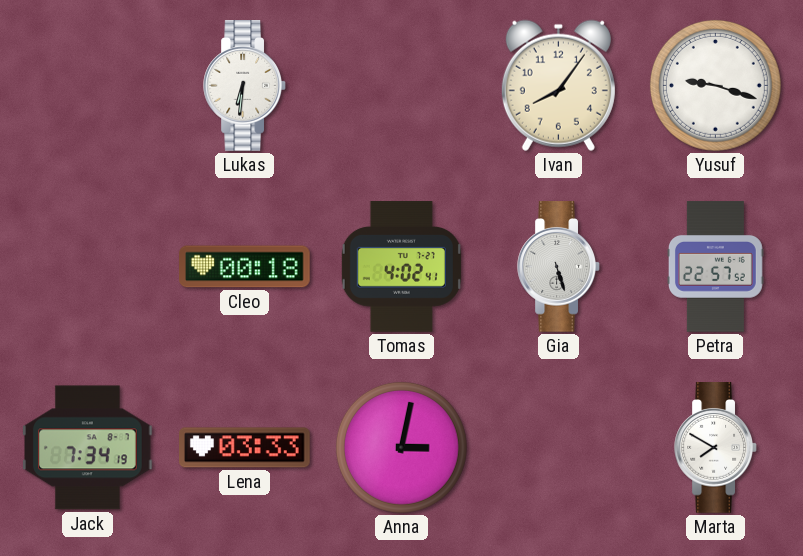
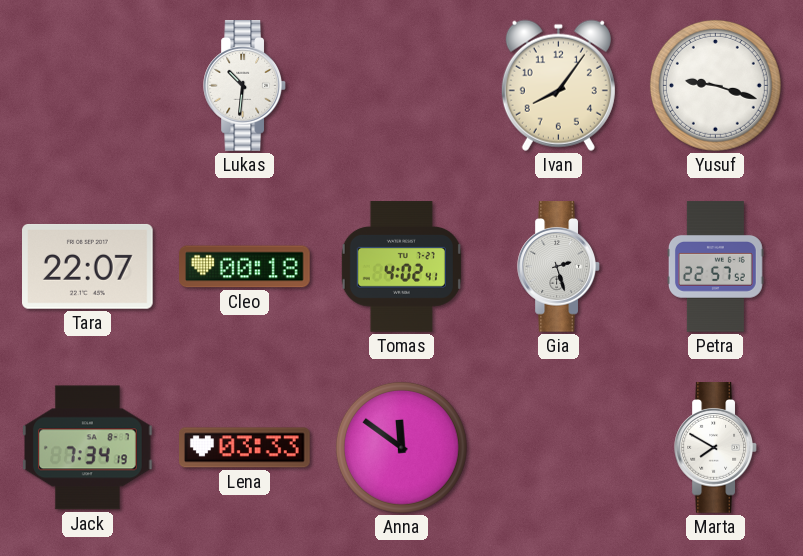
Lukas: 6:31 -> 10:31
Tara: none -> 22:07
Gia: 5:27 -> 2:27
Anna: 3:02 -> 11:51
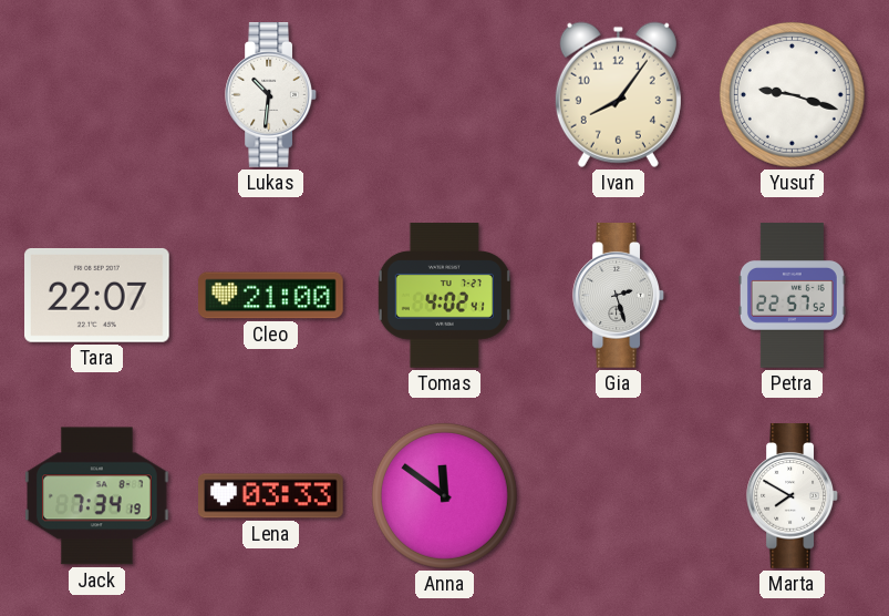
Cleo: 00:18 -> 21:00
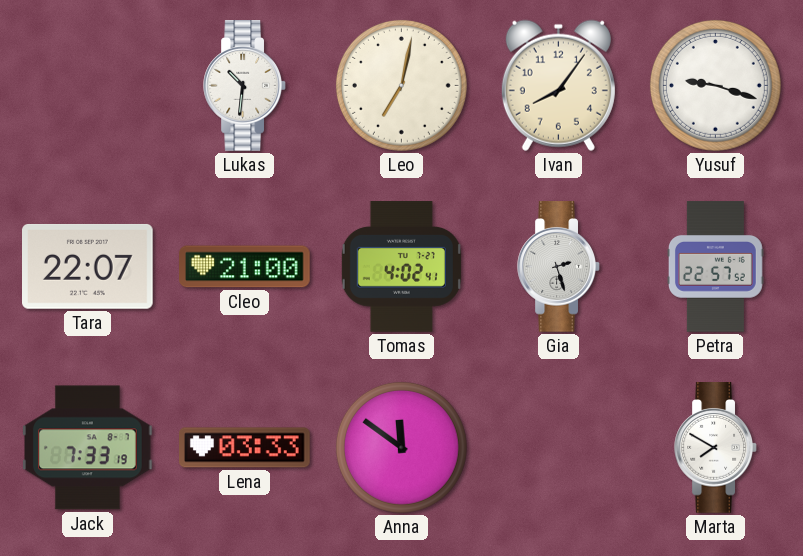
Leo: none -> 7:02
Jack: 7:34 -> 7:33
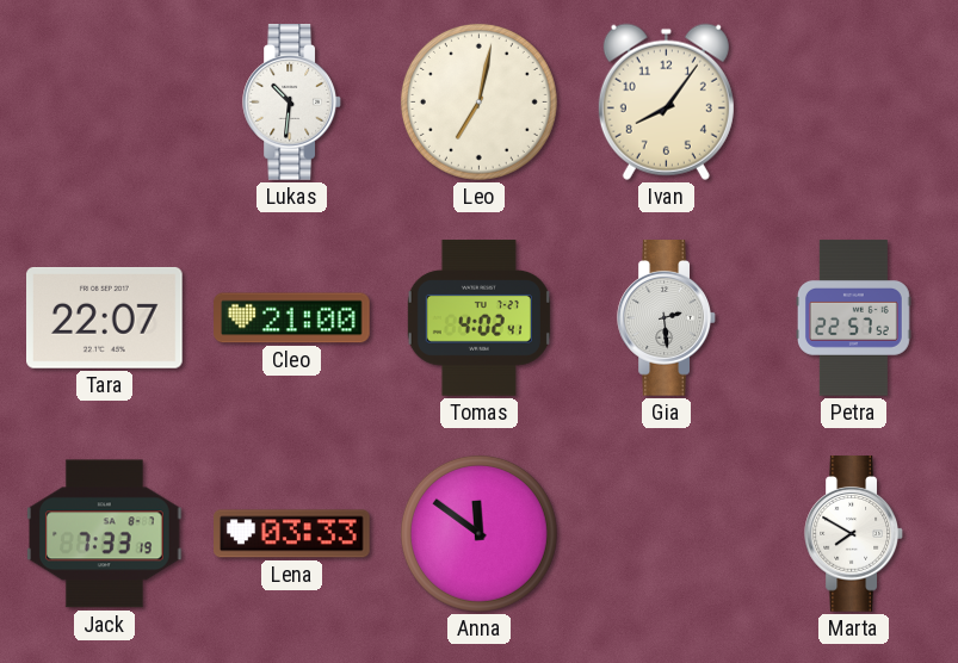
Yusuf: 9:18 -> none
Gia: 2:27 -> 2:29
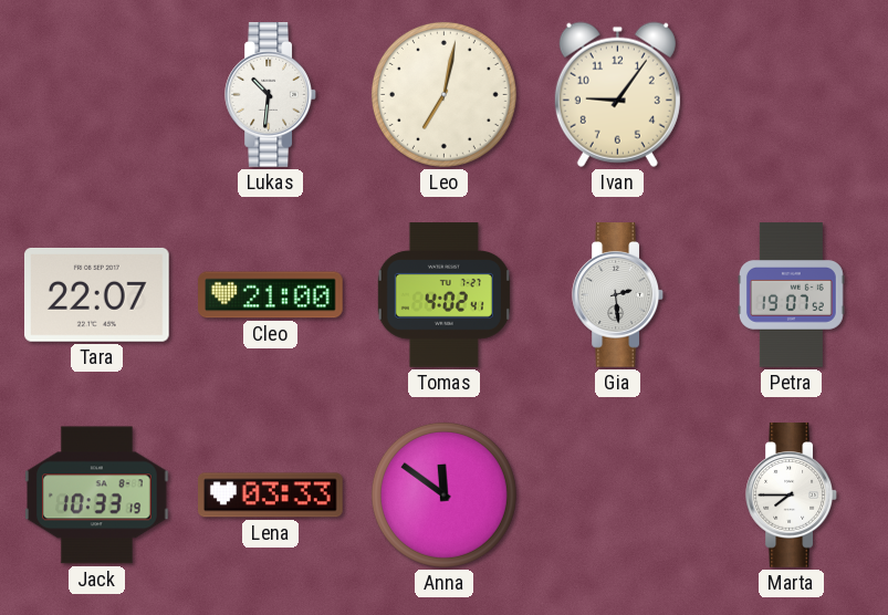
Ivan: 8:06 -> 9:06
Petra: 22:57 -> 19:07
Jack: 7:33 -> 10:33
Marta: 7:50 -> 7:45
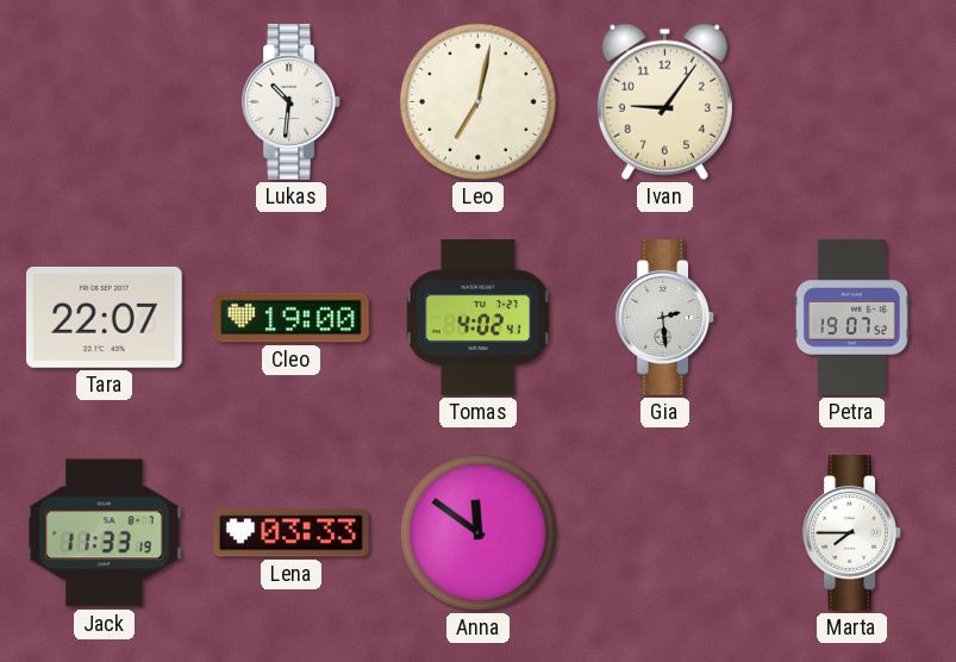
Cleo: 21:00 -> 19:00
Jack: 10:33 -> 11:33
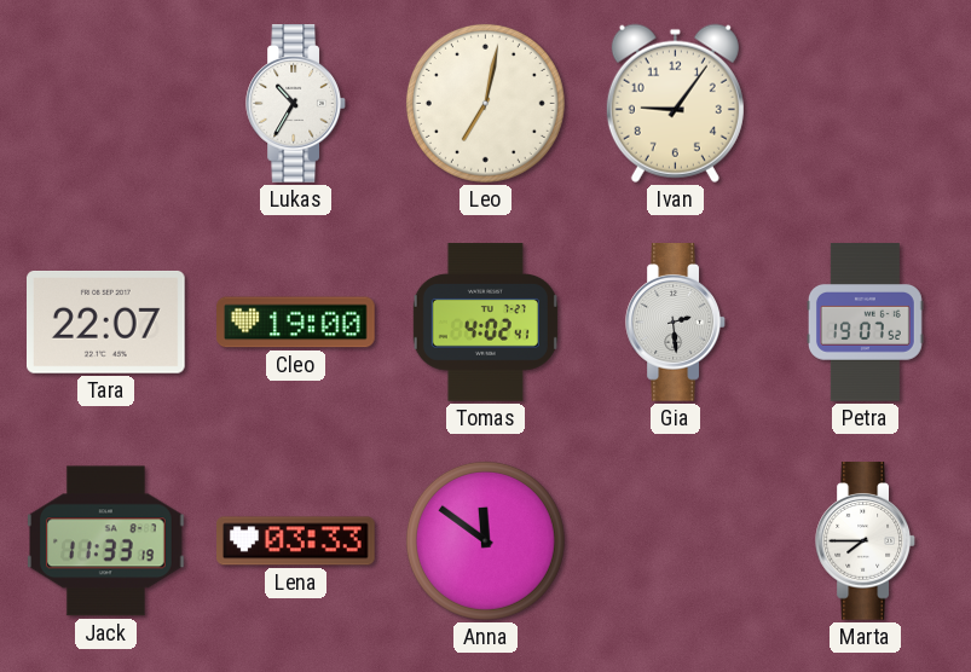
Lukas: 10:31 -> 10:35
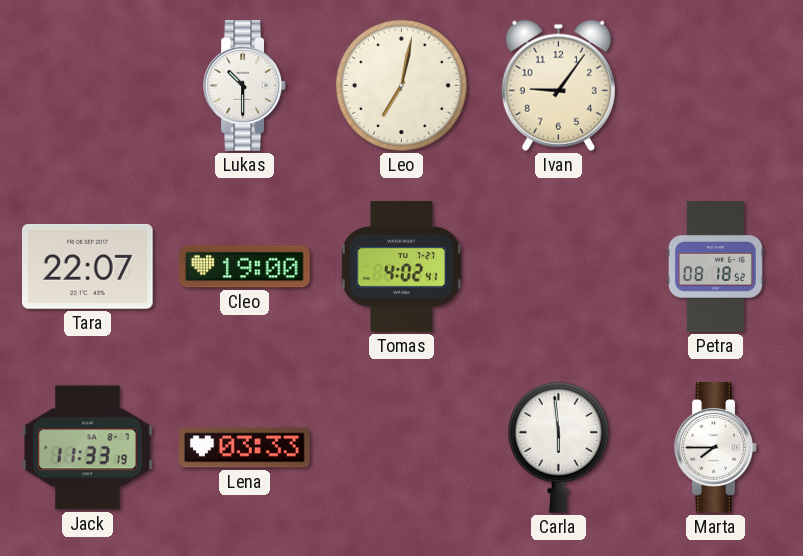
Lukas: 10:35 -> 10:30
Gia: 2:29 -> none
Petra: 19:07 -> 08:18
Anna: 11:51 -> none
Carla: none -> 5:59
